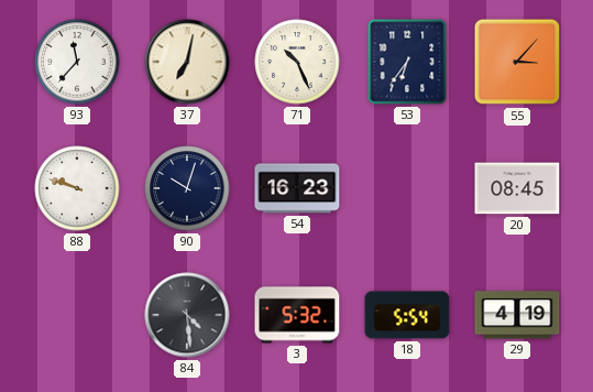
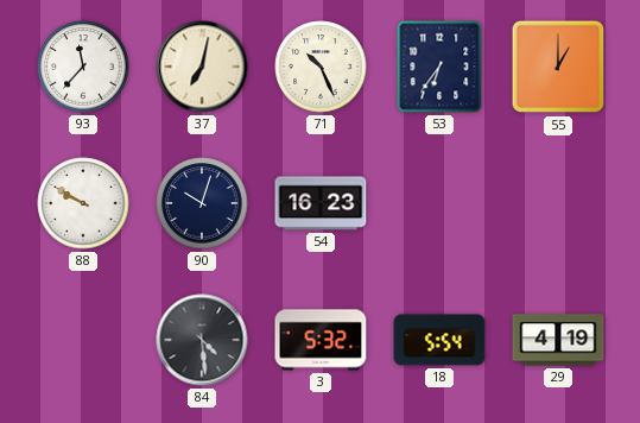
55: 3:07 -> 1:00
88: 9:48 -> 9:50
20: 08:45 -> none
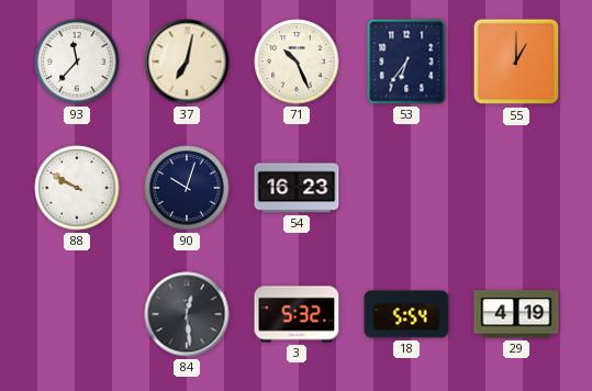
84: 4:29 -> 12:29
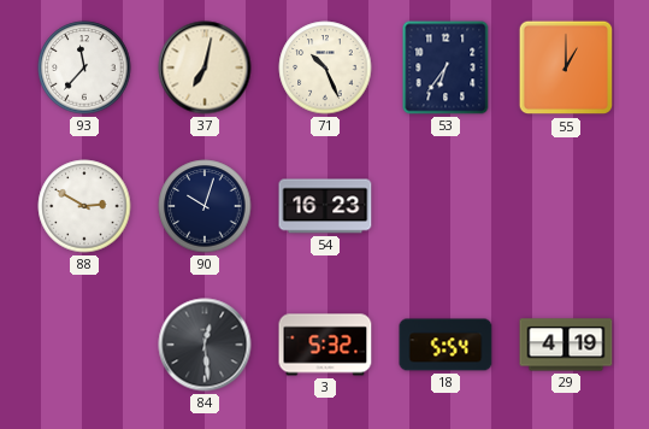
88: 9:50 -> 2:50
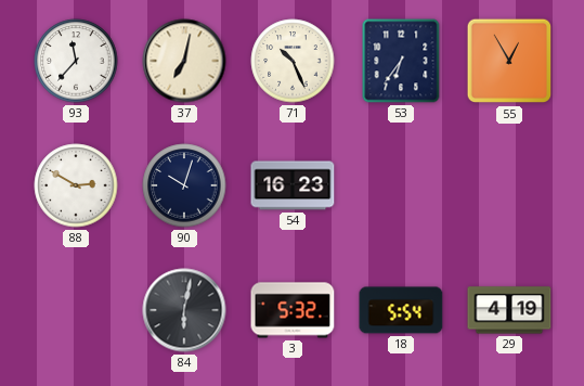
55: 1:00 -> 12:55
84: 12:29 -> 6:02
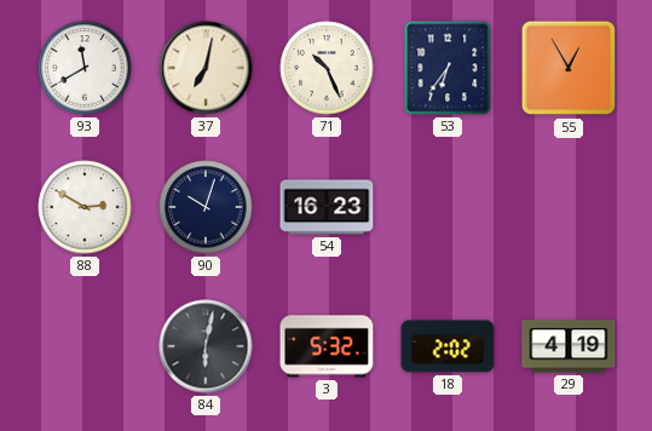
93: 11:37 -> 11:40
18: 5:54 -> 2:02
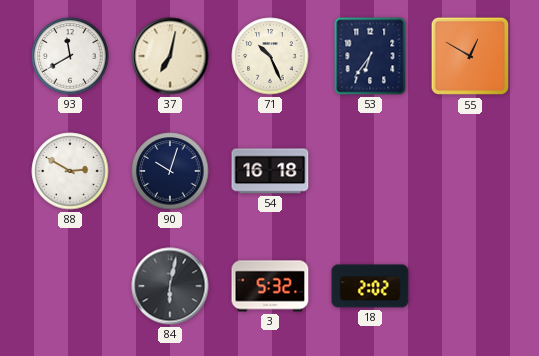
55: 12:55 -> 12:50
54: 16:23 -> 16:18
29: 4:19 -> none
